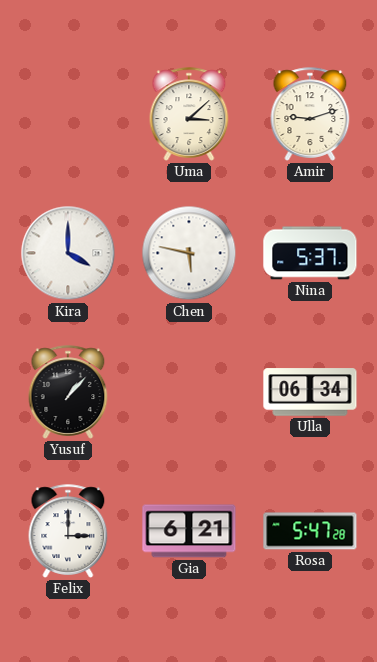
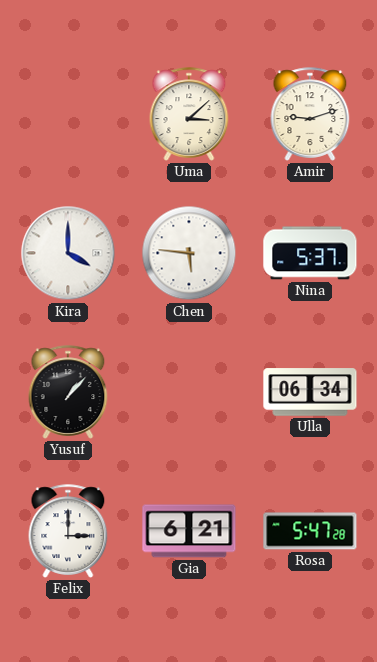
Chen: 5:47 -> 5:46
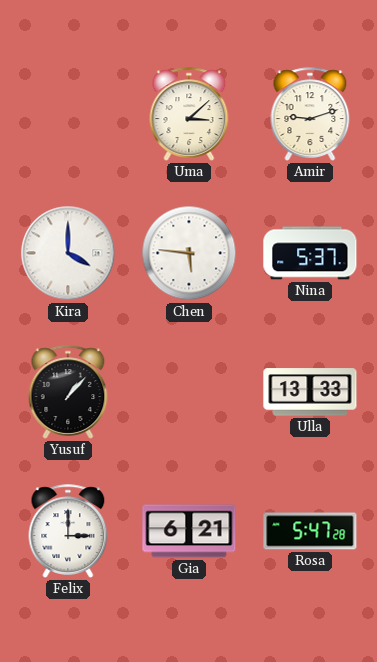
Ulla: 06:34 -> 13:33
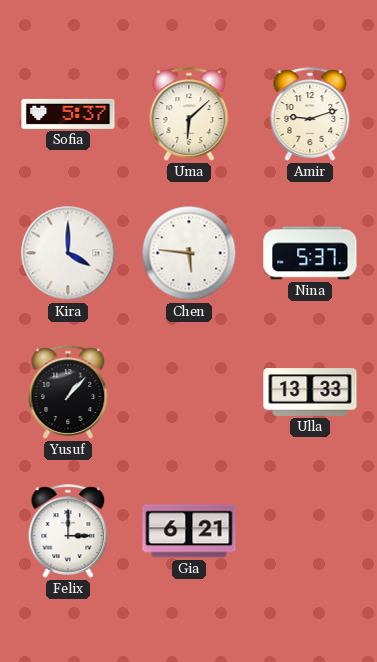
Sofia: none -> 5:37
Uma: 3:08 -> 6:08
Rosa: 5:47 -> none
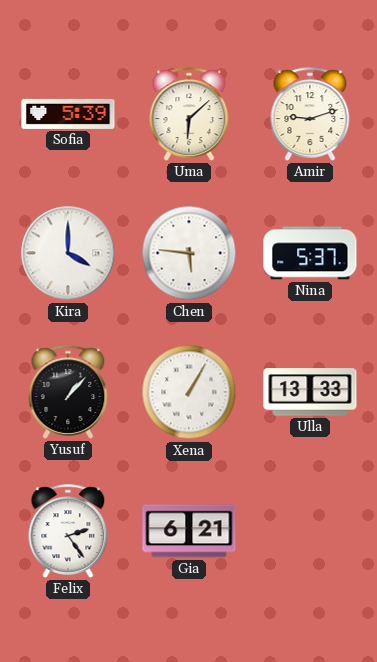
Sofia: 5:37 -> 5:39
Xena: none -> 1:05
Felix: 3:00 -> 2:24
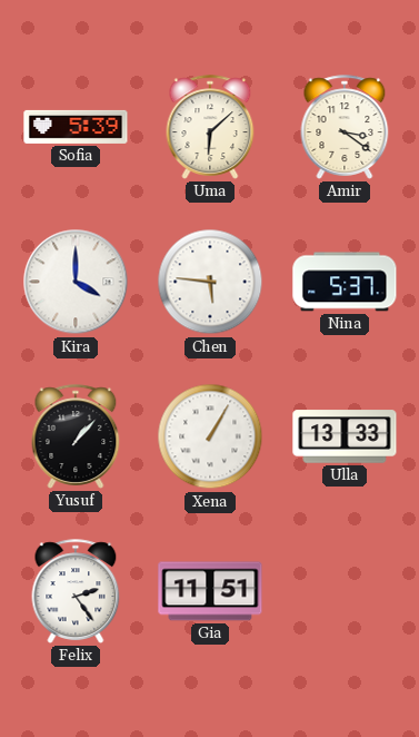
Amir: 9:12 -> 3:21
Gia: 6:21 -> 11:51
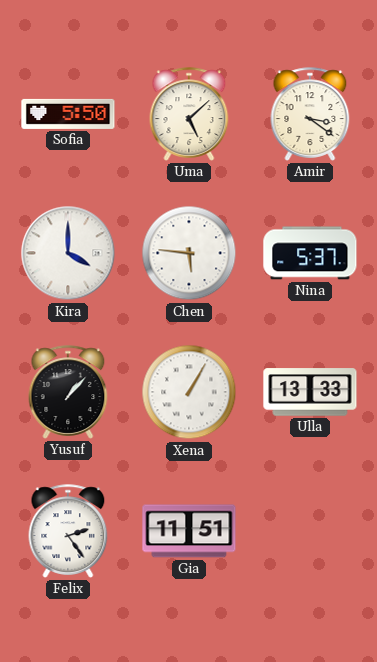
Sofia: 5:39 -> 5:50
Uma: 6:08 -> 5:08
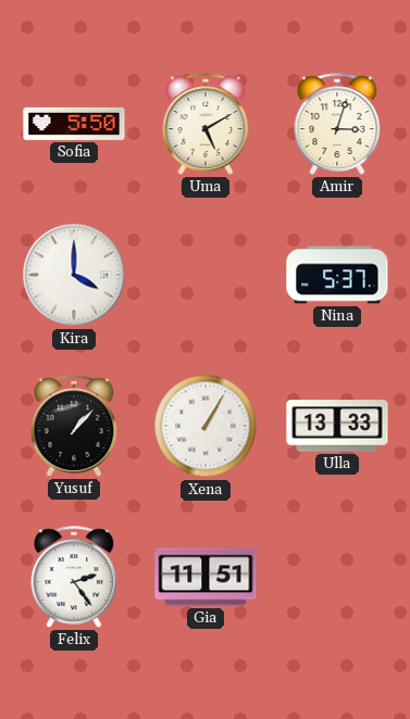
Uma: 5:08 -> 5:10
Amir: 3:21 -> 3:03
Chen: 5:46 -> none
